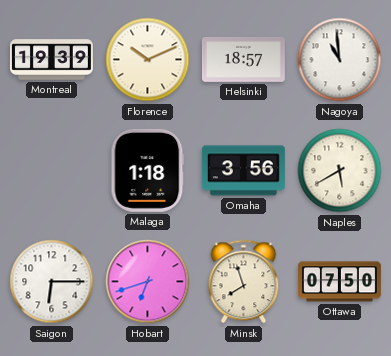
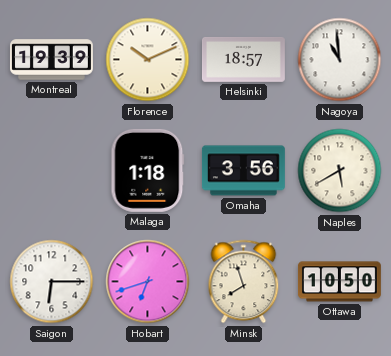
Ottawa: 07:50 -> 10:50
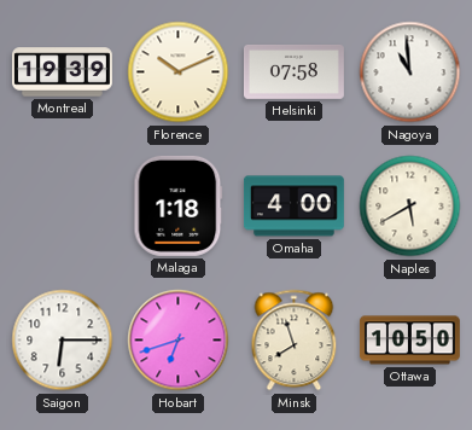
Helsinki: 18:57 -> 07:58
Omaha: 3:56 -> 4:00
